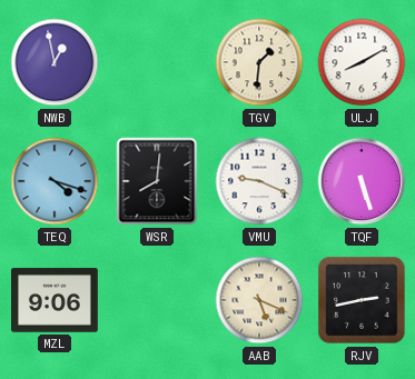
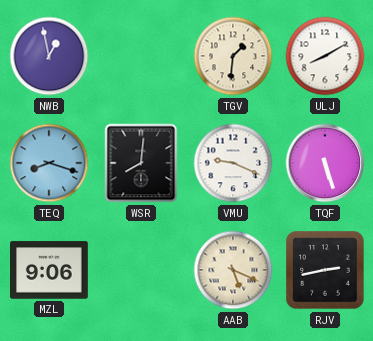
TEQ: 4:18 -> 8:18
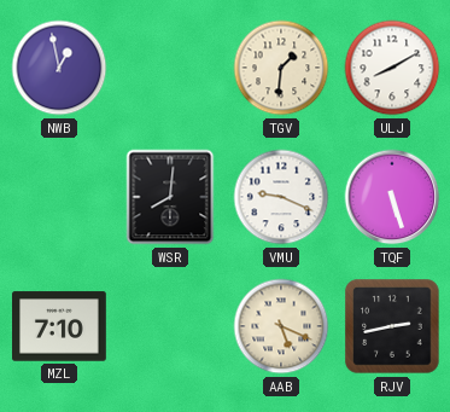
TEQ: 8:18 -> none
MZL: 9:06 -> 7:10
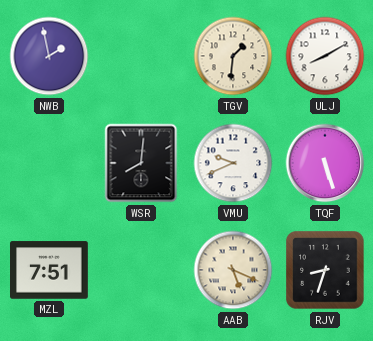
NWB: 12:58 -> 1:58
VMU: 9:19 -> 9:41
MZL: 7:10 -> 7:51
RJV: 2:43 -> 8:33
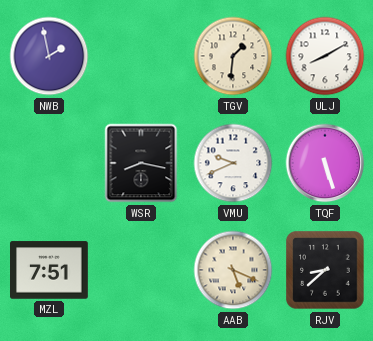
WSR: 8:01 -> 8:17
RJV: 8:33 -> 8:38
